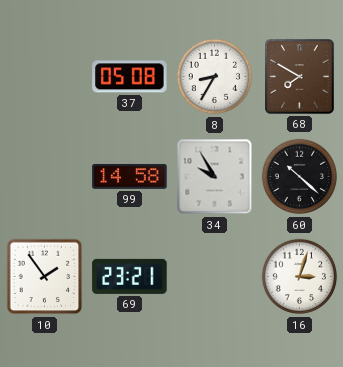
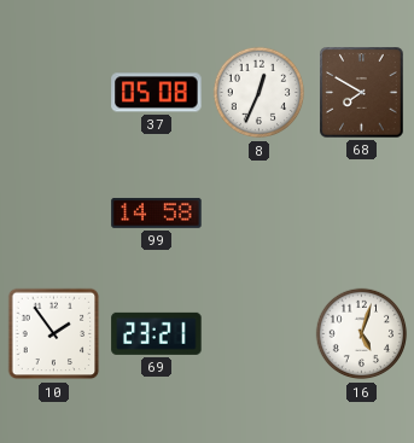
8: 8:35 -> 12:34
34: 9:55 -> none
60: 10:22 -> none
16: 3:03 -> 5:03
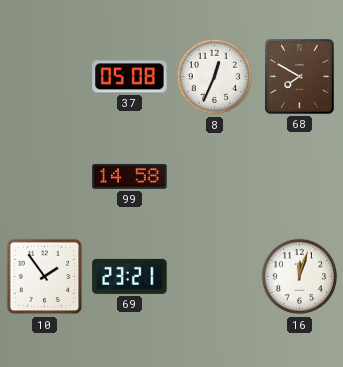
16: 5:03 -> 12:03
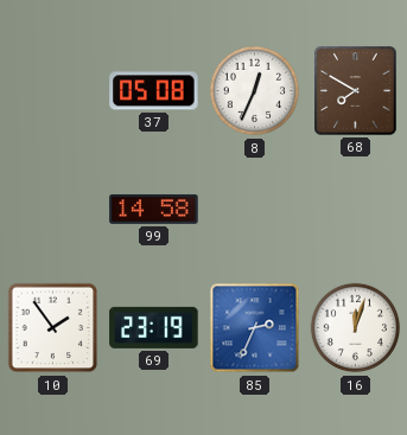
69: 23:21 -> 23:19
85: none -> 2:34
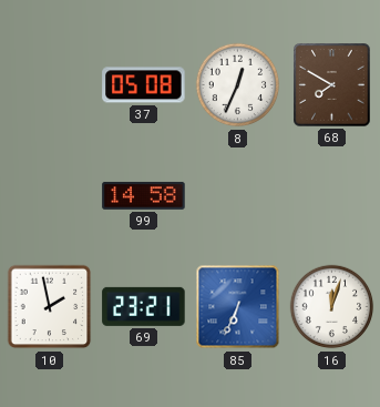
10: 1:54 -> 1:58
69: 23:19 -> 23:21
85: 2:34 -> 6:34
